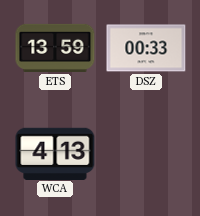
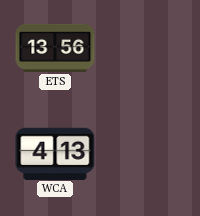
ETS: 13:59 -> 13:56
DSZ: 00:33 -> none
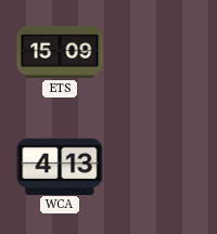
ETS: 13:56 -> 15:09
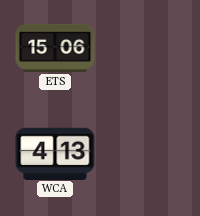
ETS: 15:09 -> 15:06
